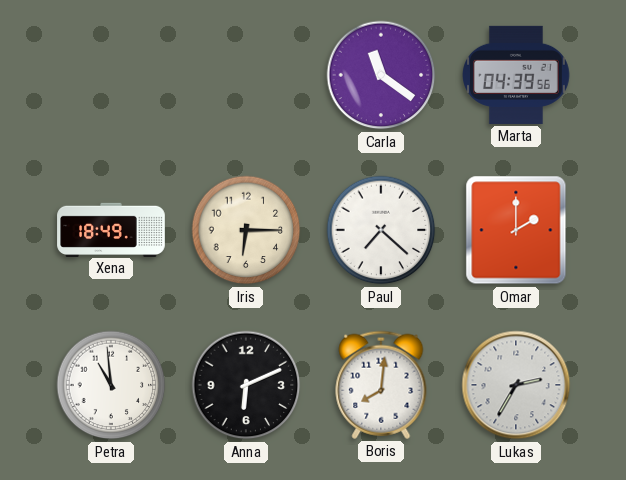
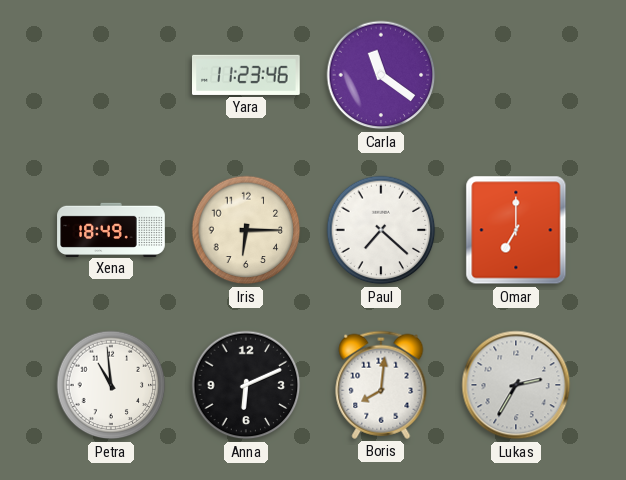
Yara: none -> 11:23
Marta: 04:39 -> none
Omar: 2:00 -> 7:00
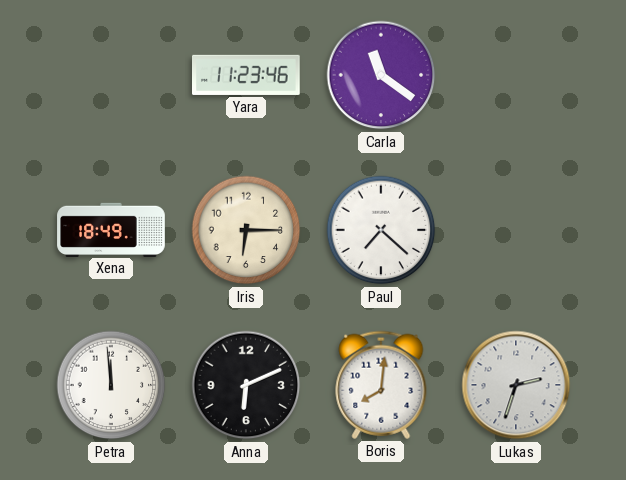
Omar: 7:00 -> none
Petra: 10:59 -> 11:59
Lukas: 2:35 -> 2:33
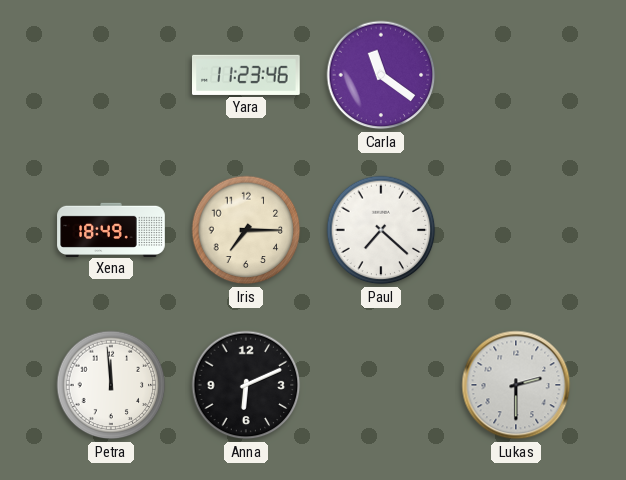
Iris: 6:15 -> 7:15
Boris: 8:01 -> none
Lukas: 2:33 -> 2:30
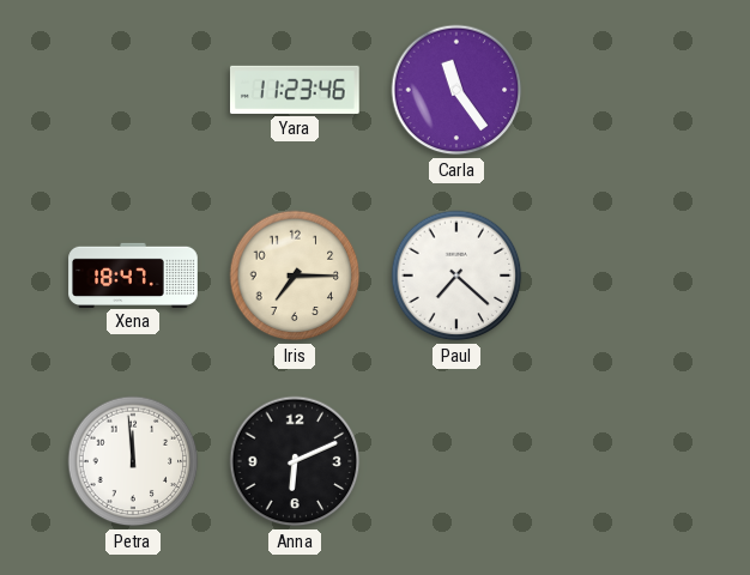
Carla: 11:21 -> 11:24
Xena: 18:49 -> 18:47
Lukas: 2:30 -> none
